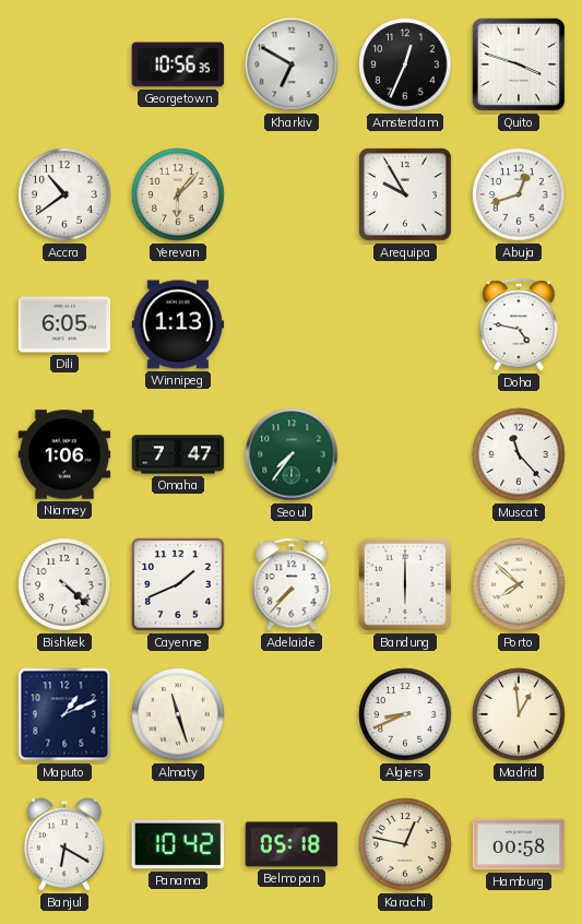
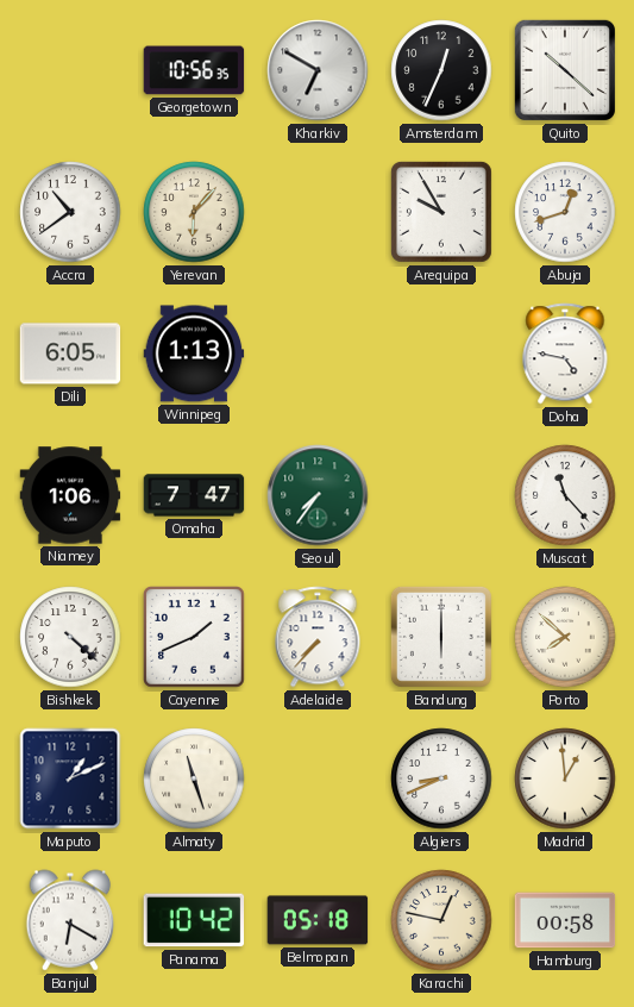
Quito: 3:48 -> 10:22
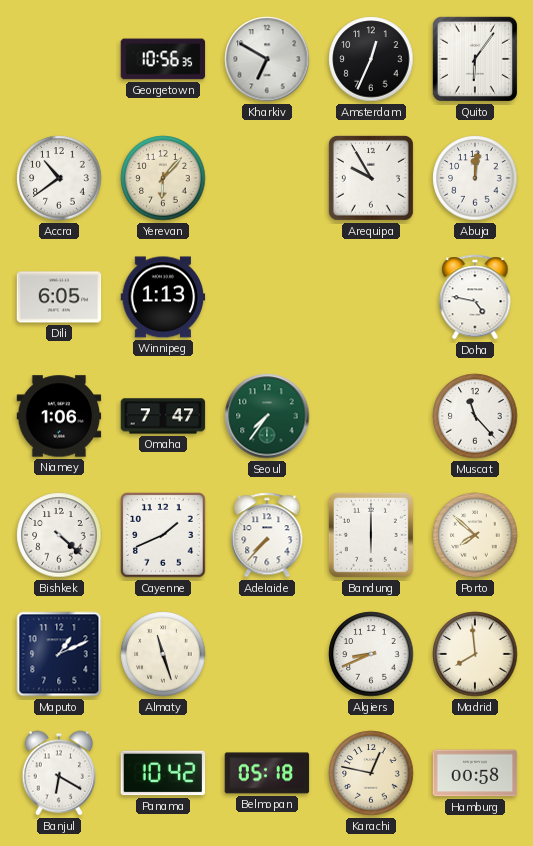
Quito: 10:22 -> 6:06
Abuja: 12:42 -> 12:01
Madrid: 12:59 -> 7:59
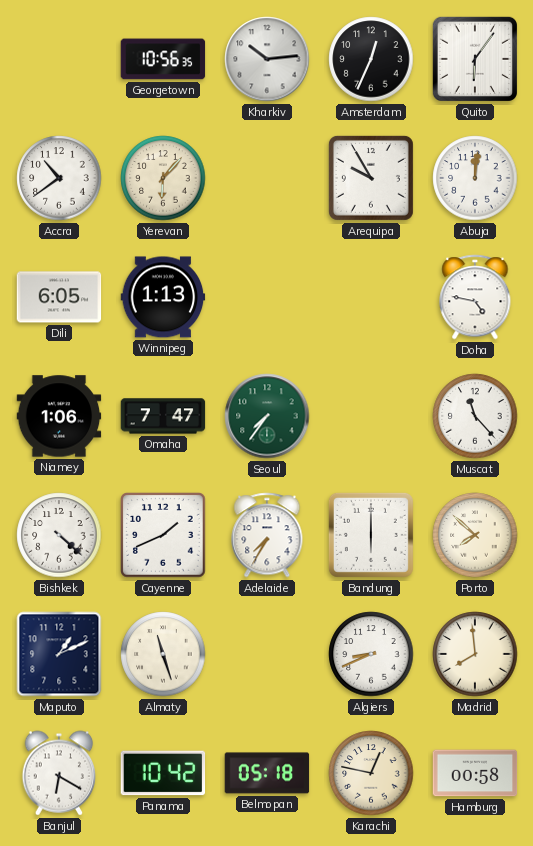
Kharkiv: 6:50 -> 10:14
Adelaide: 7:37 -> 7:35
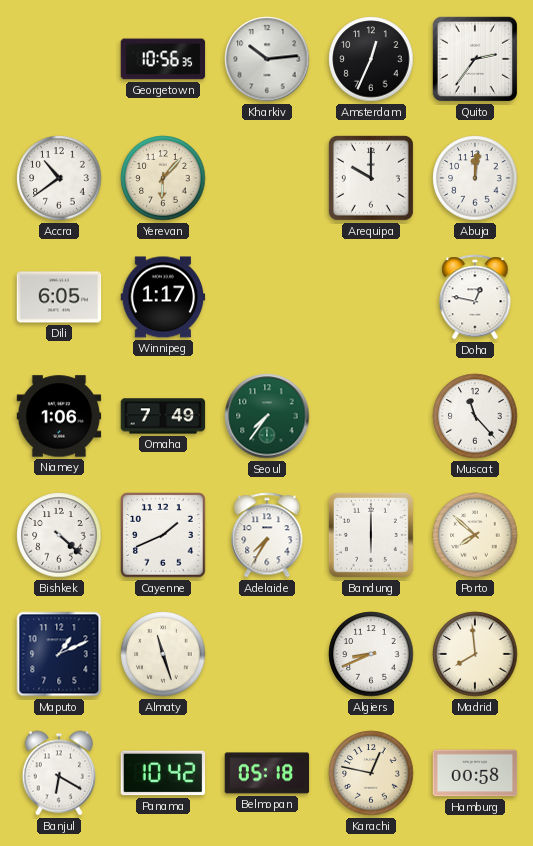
Quito: 6:06 -> 2:36
Arequipa: 9:55 -> 10:00
Winnipeg: 1:13 -> 1:17
Doha: 4:47 -> 12:47
Omaha: 7:47 -> 7:49
